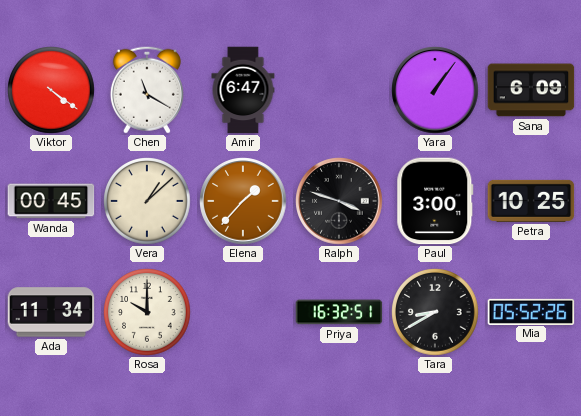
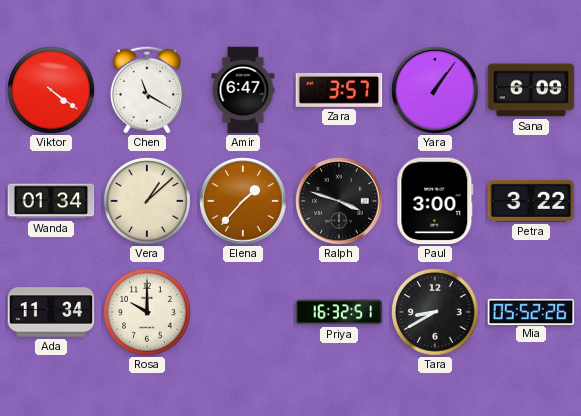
Zara: none -> 3:57
Wanda: 00:45 -> 01:34
Petra: 10:25 -> 3:22
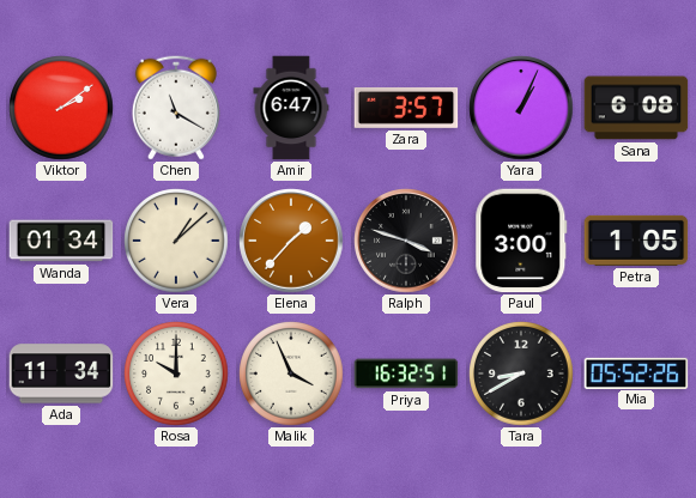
Viktor: 4:21 -> 2:09
Yara: 1:06 -> 1:04
Sana: 6:09 -> 6:08
Petra: 3:22 -> 1:05
Malik: none -> 3:56
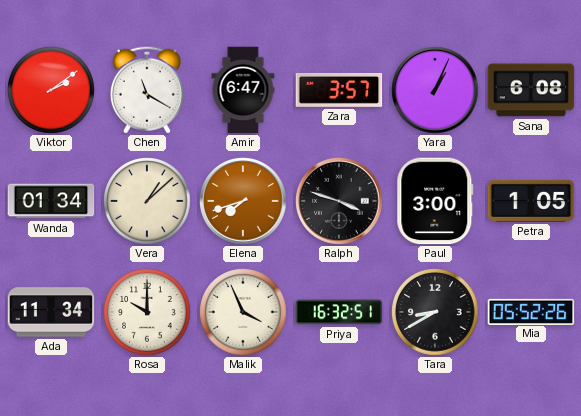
Elena: 1:37 -> 7:42
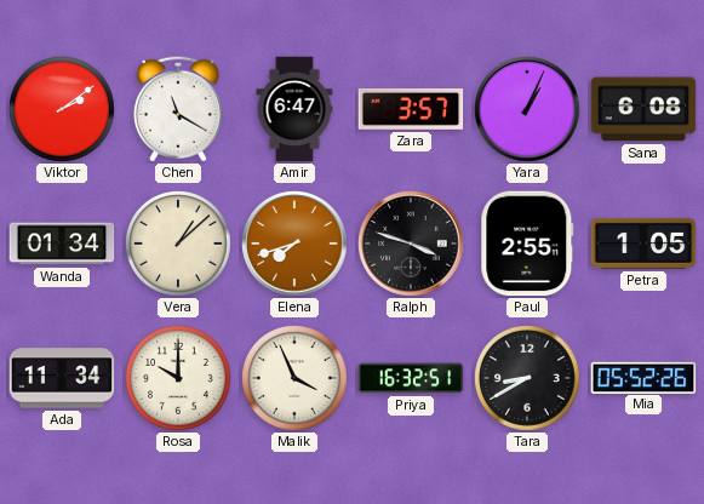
Paul: 3:00 -> 2:55
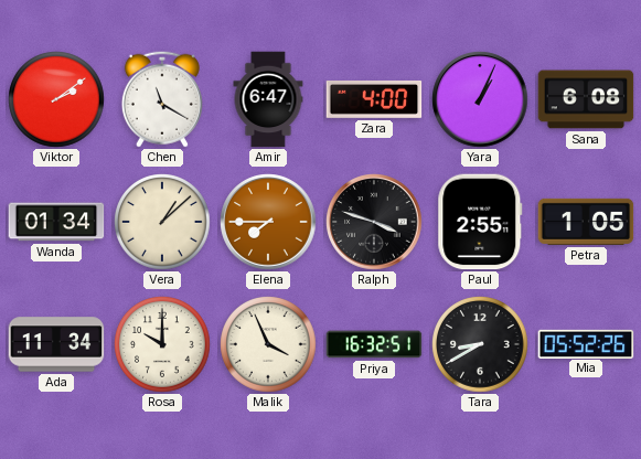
Zara: 3:57 -> 4:00
Elena: 7:42 -> 7:45
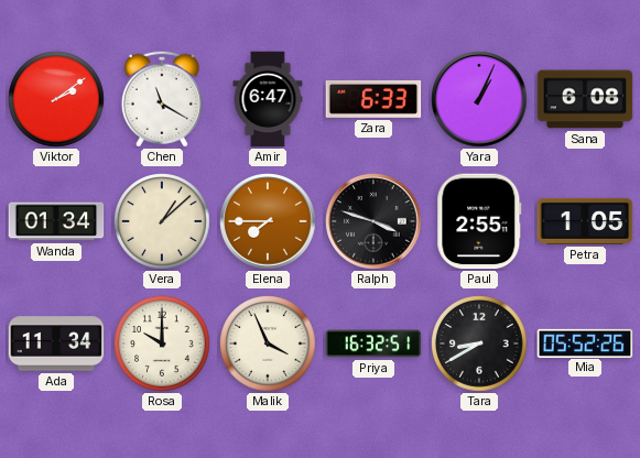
Zara: 4:00 -> 6:33
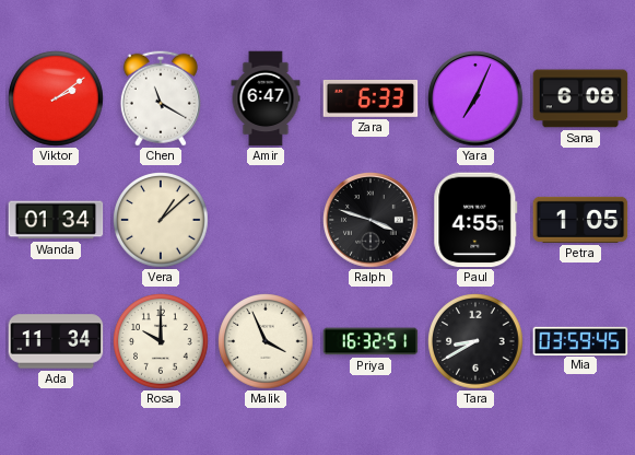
Yara: 1:04 -> 7:04
Elena: 7:45 -> none
Paul: 2:55 -> 4:55
Mia: 05:52 -> 03:59
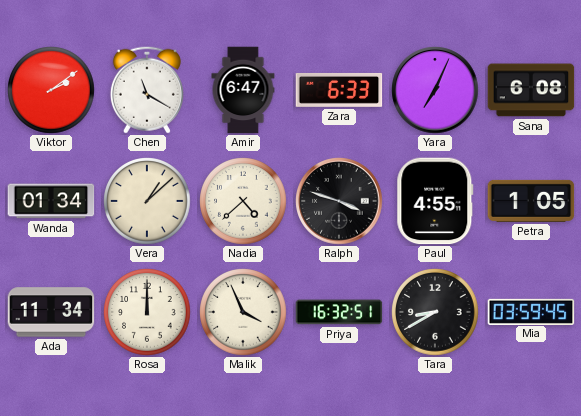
Nadia: none -> 4:38
Rosa: 10:00 -> 12:00
